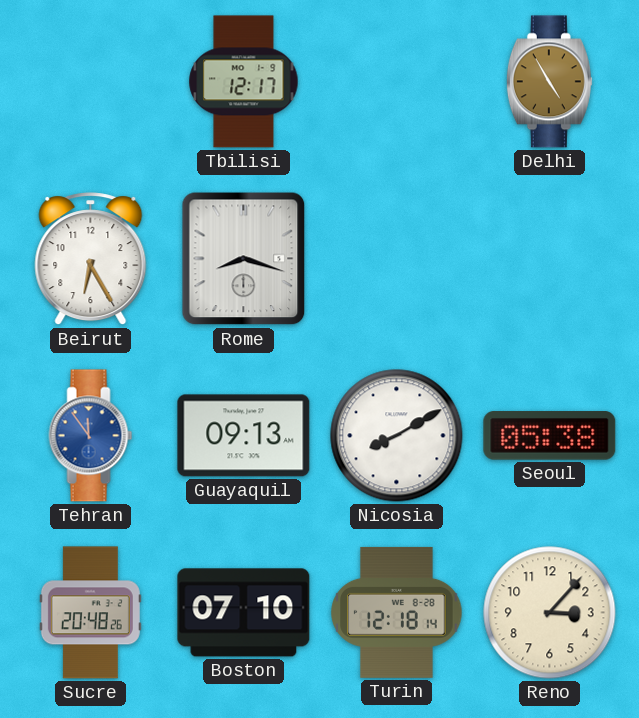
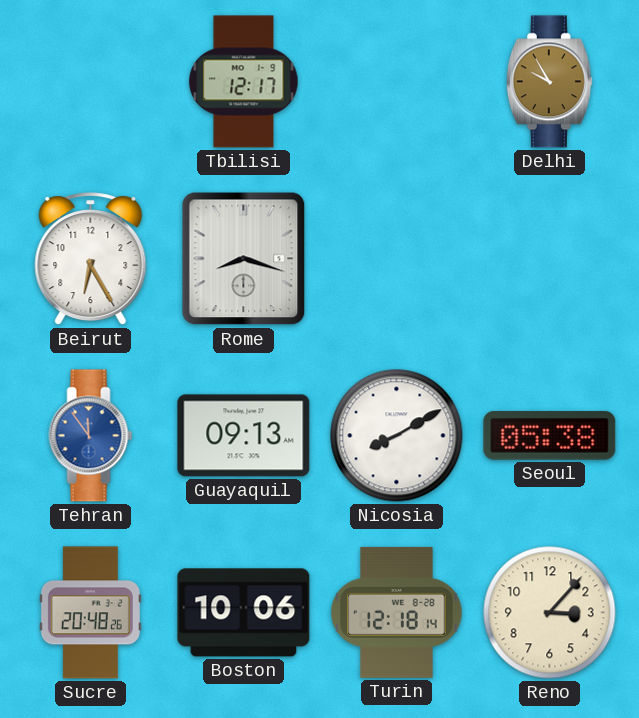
Delhi: 4:55 -> 9:55
Boston: 07:10 -> 10:06
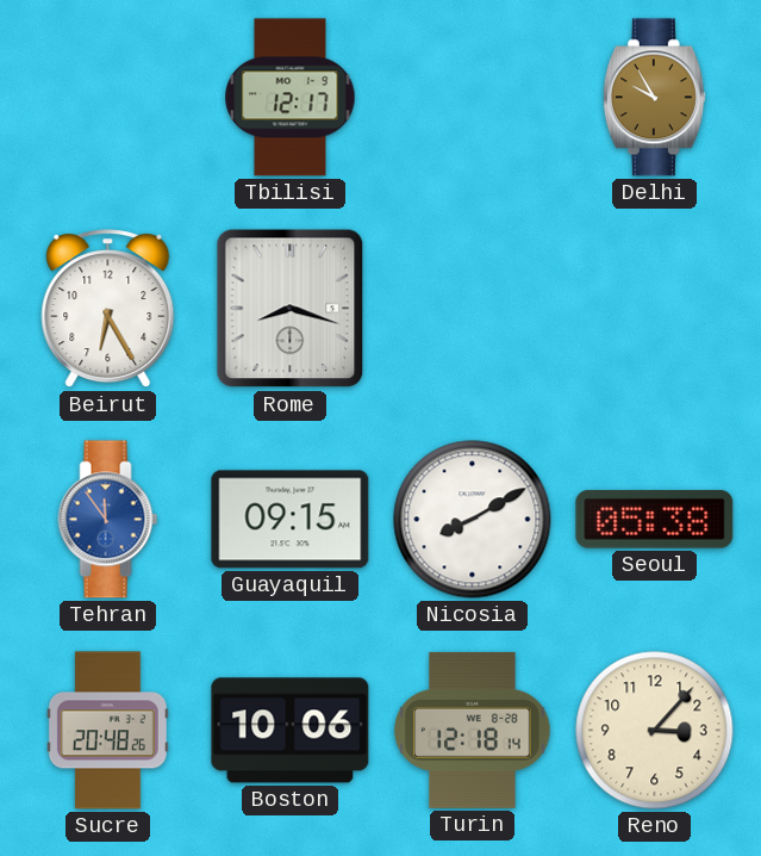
Guayaquil: 09:13 -> 09:15
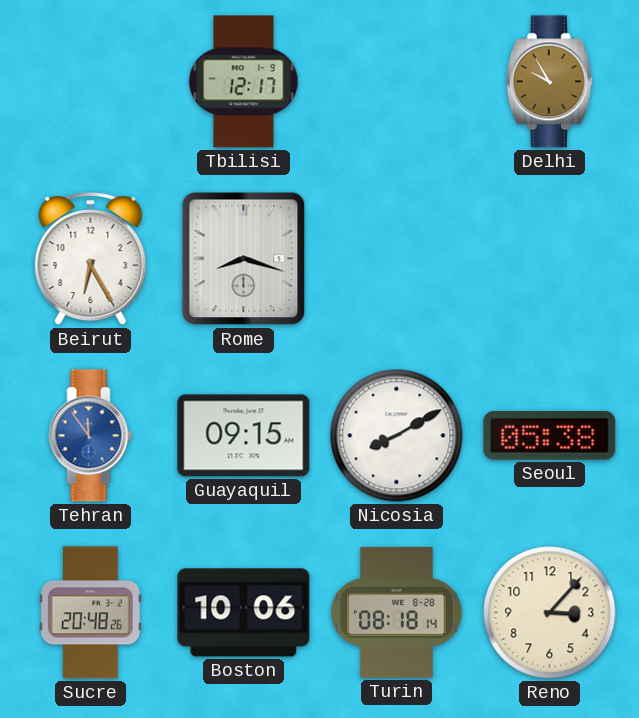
Turin: 12:18 -> 08:18
